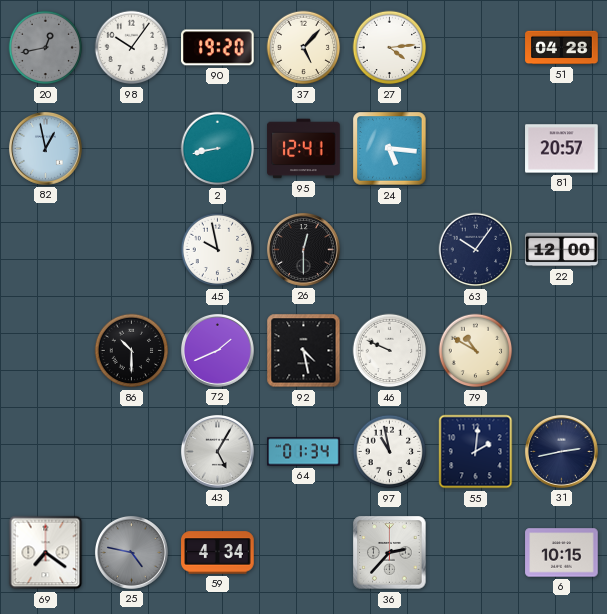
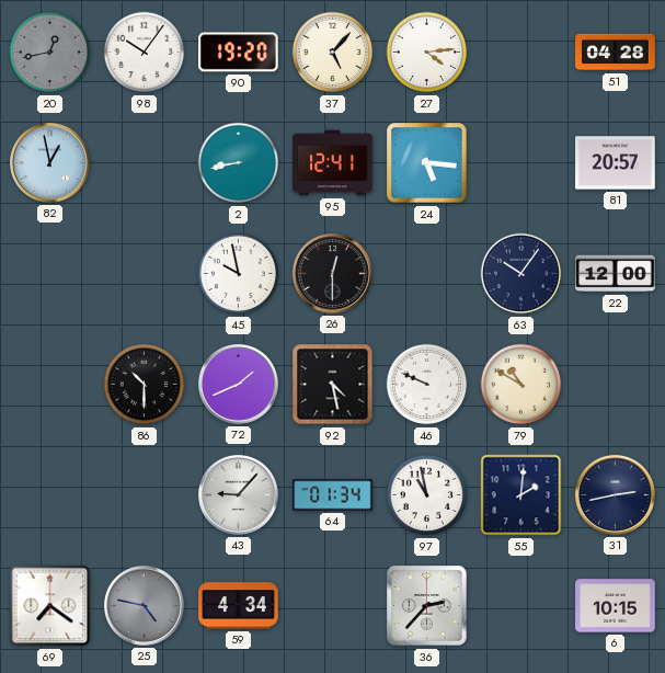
43: 5:05 -> 9:07
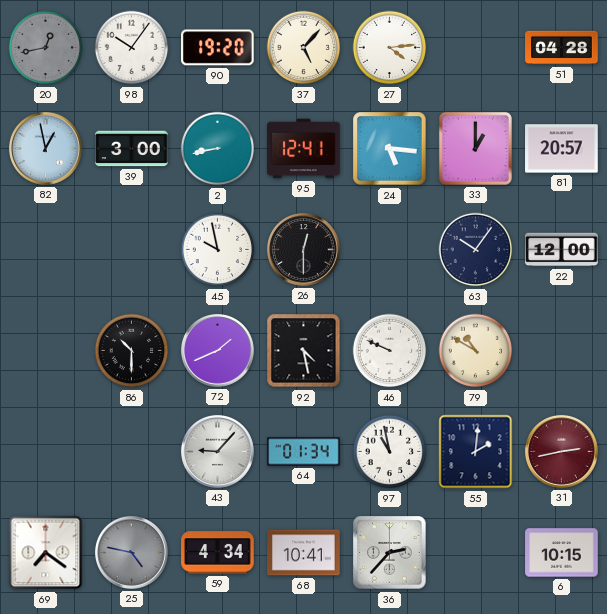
39: none -> 3:00
33: none -> 1:00
31 dial: navy -> burgundy
68: none -> 10:41
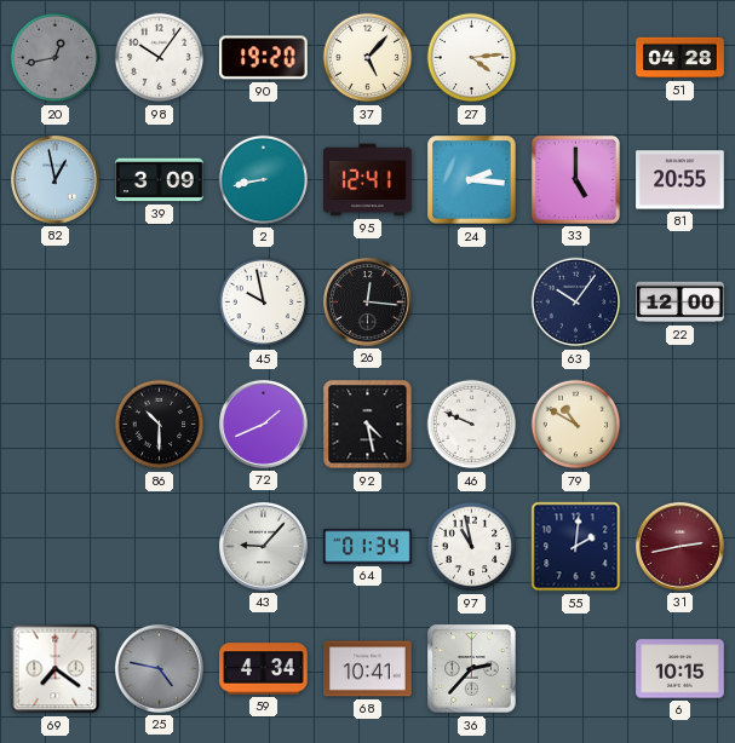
39: 3:00 -> 3:09
24: 5:16 -> 2:16
33: 1:00 -> 5:00
81: 20:57 -> 20:55
26: 12:30 -> 12:16
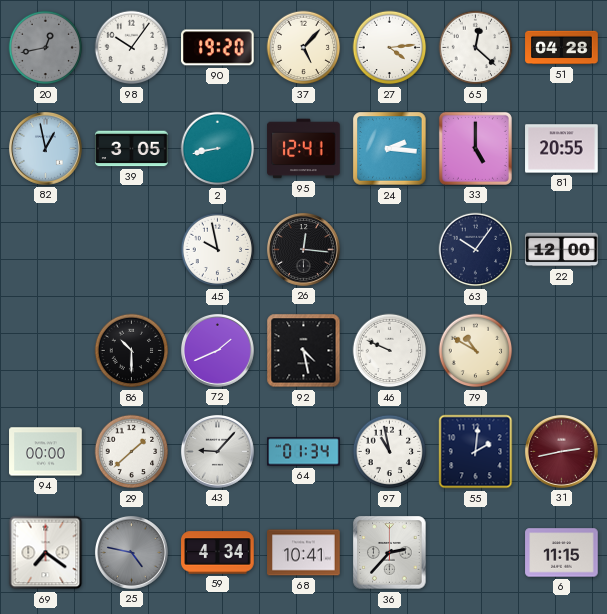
65: none -> 12:22
39: 3:09 -> 3:05
94: none -> 00:00
29: none -> 1:38
6: 10:15 -> 11:15
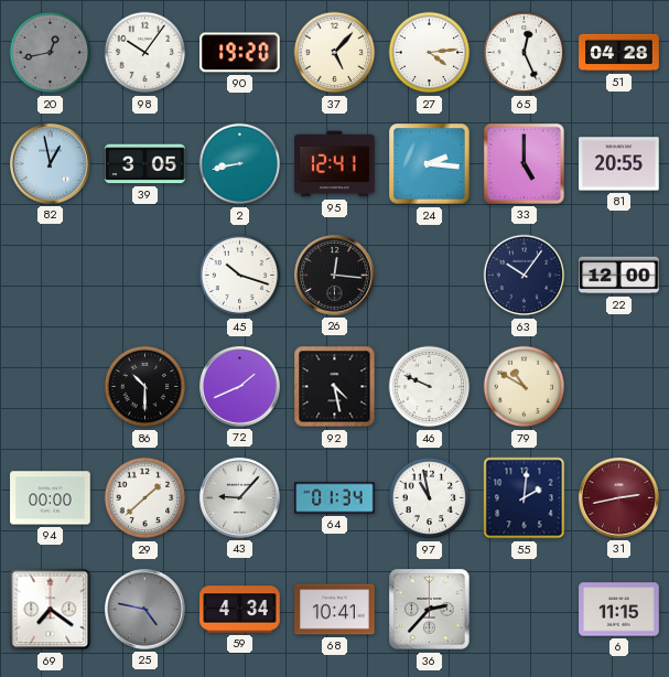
65: 12:22 -> 12:26
45: 9:58 -> 10:18
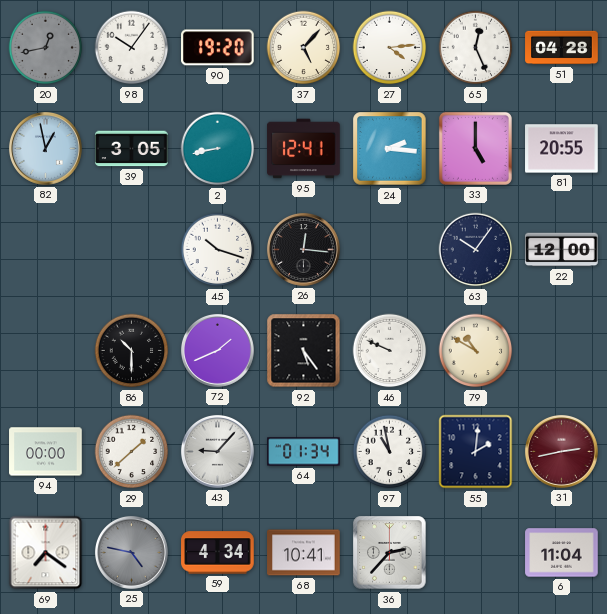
92: 4:28 -> 5:24
6: 11:15 -> 11:04
